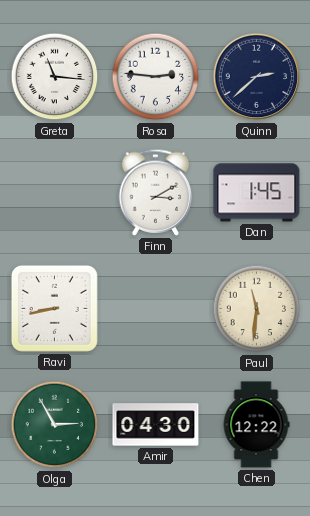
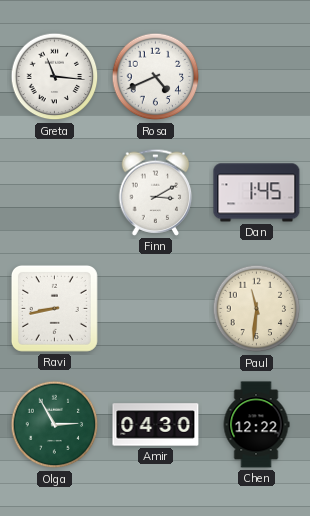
Rosa: 2:46 -> 4:41
Quinn: 2:38 -> none
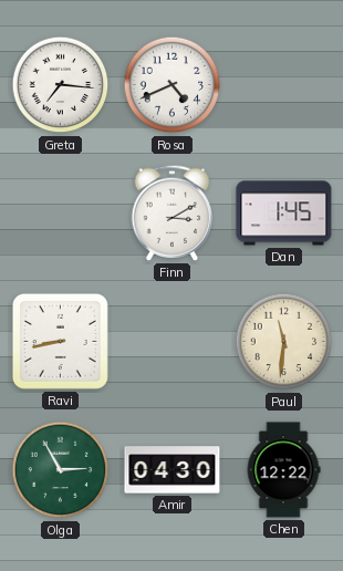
Greta: 11:16 -> 7:16
